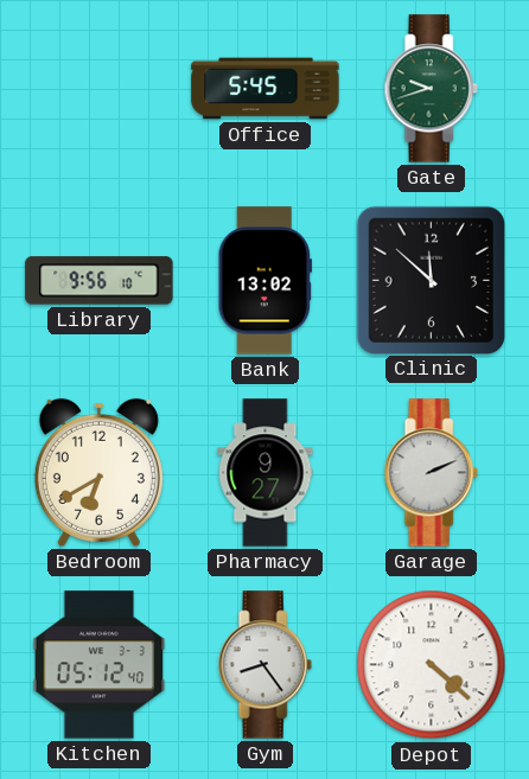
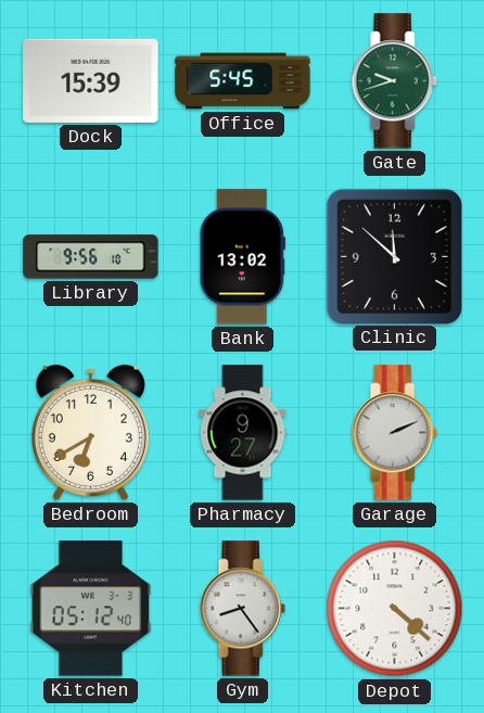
Dock: none -> 15:39
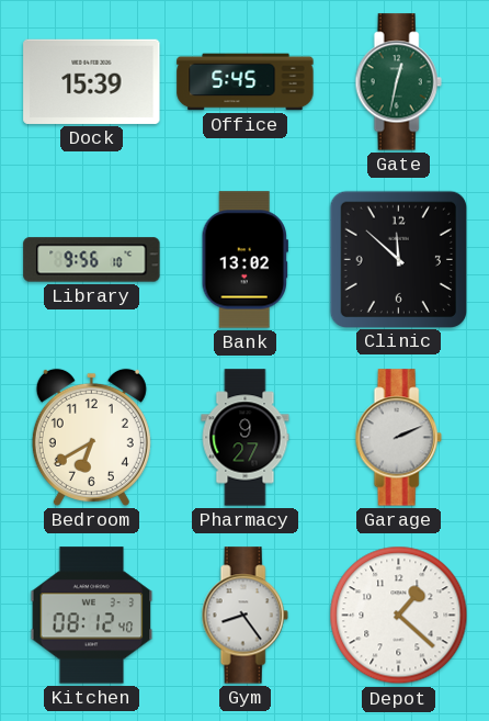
Gate: 9:42 -> 12:32
Kitchen: 05:12 -> 08:12
Depot: 4:22 -> 1:22
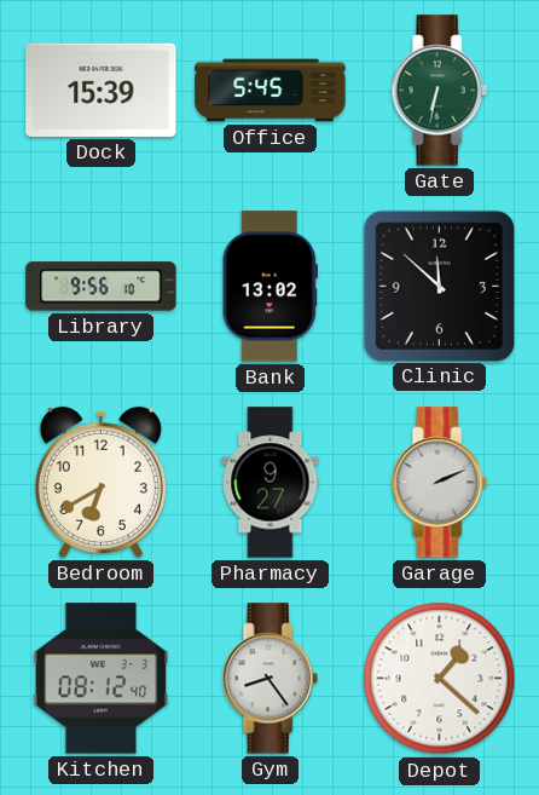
Gate: 12:32 -> 6:32
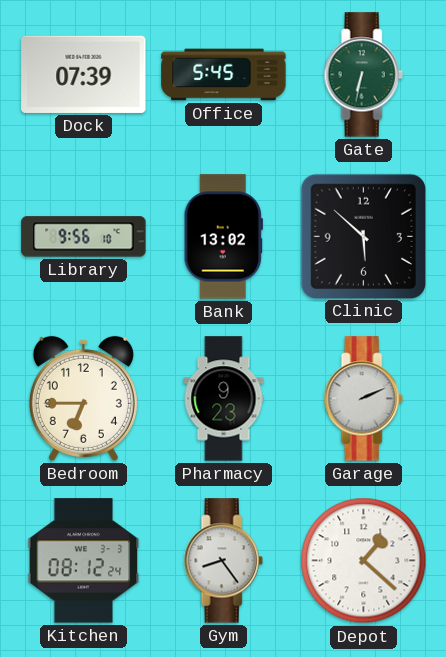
Dock: 15:39 -> 07:39
Clinic: 11:52 -> 5:52
Bedroom: 6:40 -> 6:45
Pharmacy: 9:27 -> 9:23
Kitchen: 08:12:40 -> 08:12:24
